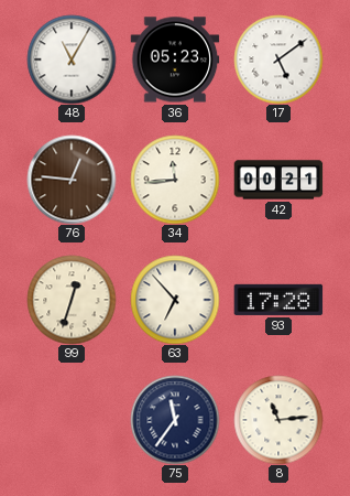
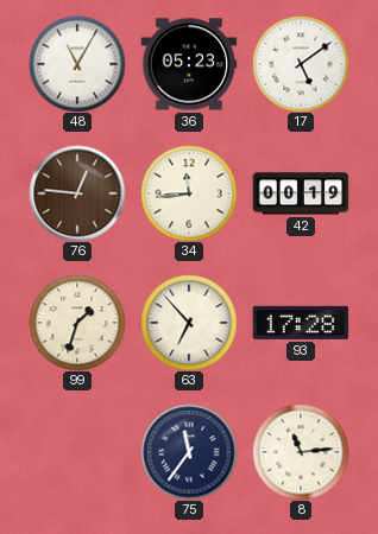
42: 00:21 -> 00:19
99: 12:33 -> 1:33
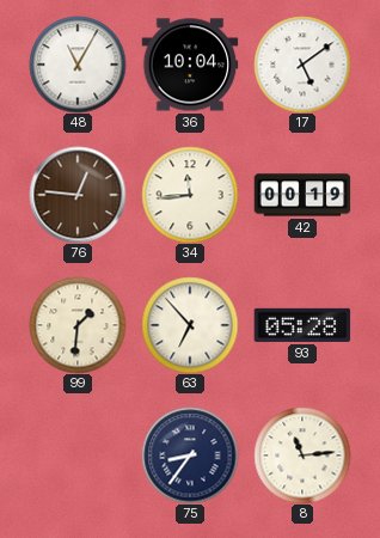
36: 05:23 -> 10:04
99: 1:33 -> 1:31
93: 17:28 -> 05:28
75: 11:36 -> 8:36
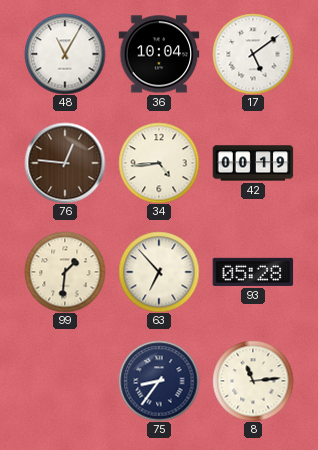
34: 11:44 -> 4:44
